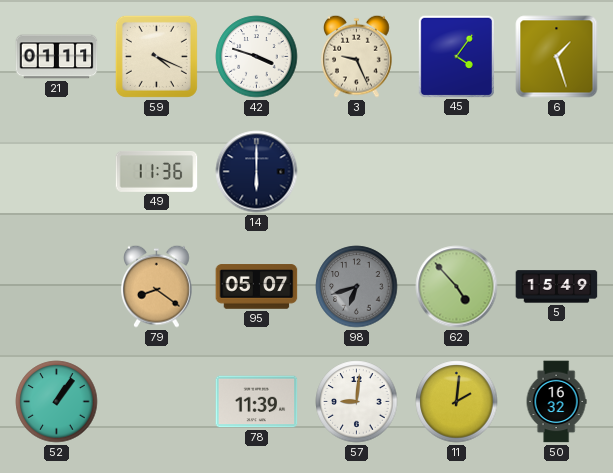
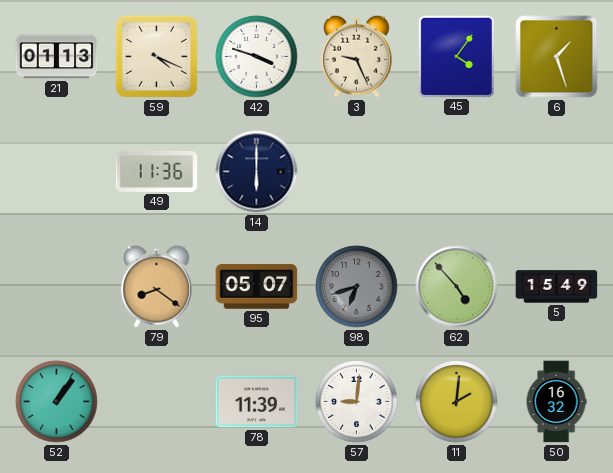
21: 01:11 -> 01:13
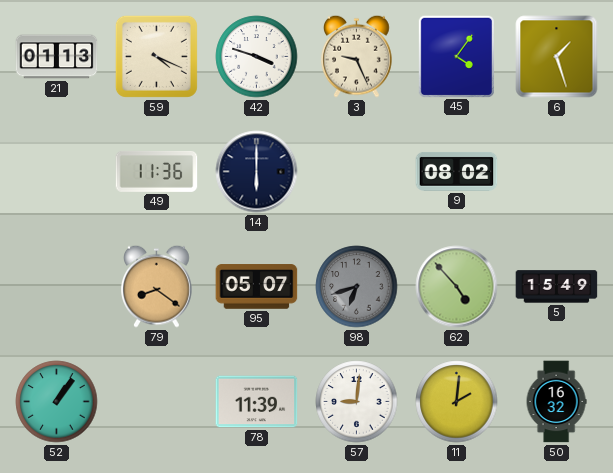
9: none -> 08:02
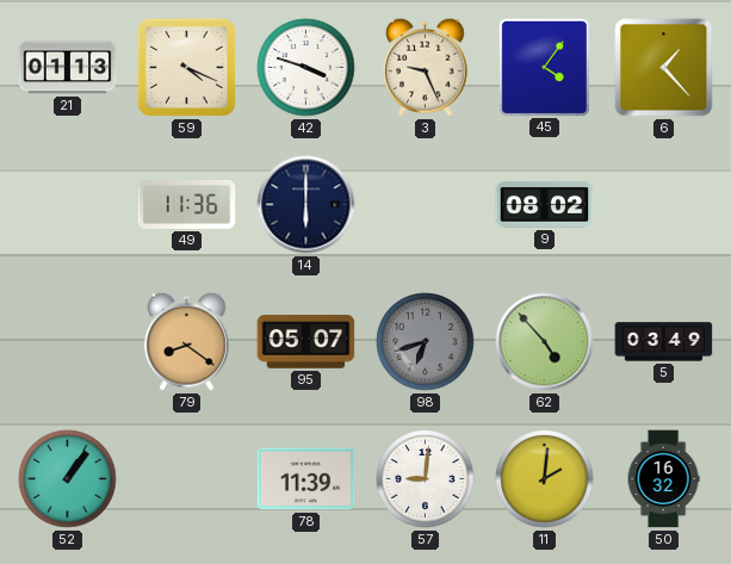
6: 1:27 -> 1:23
5: 15:49 -> 03:49
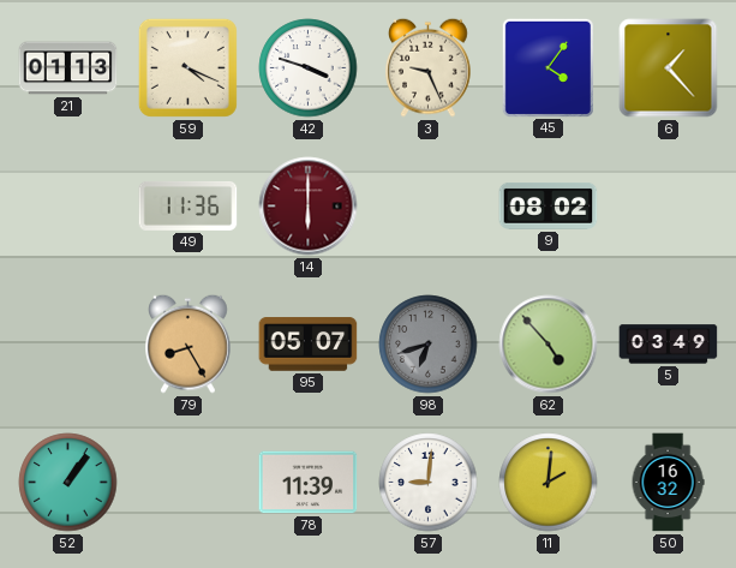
14 dial: navy -> burgundy
79: 8:21 -> 8:25
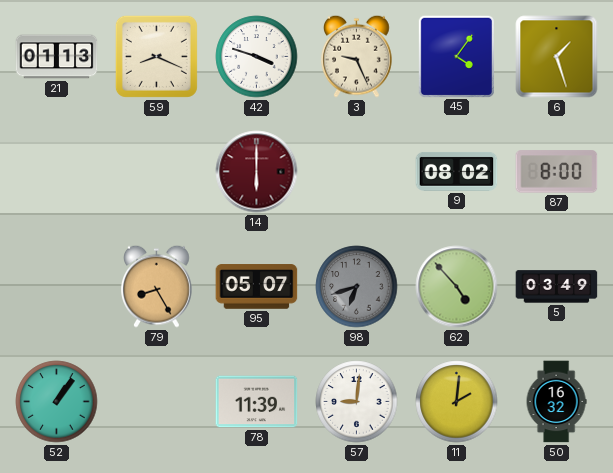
59: 4:19 -> 8:19
6: 1:23 -> 1:27
49: 11:36 -> none
87: none -> 8:00
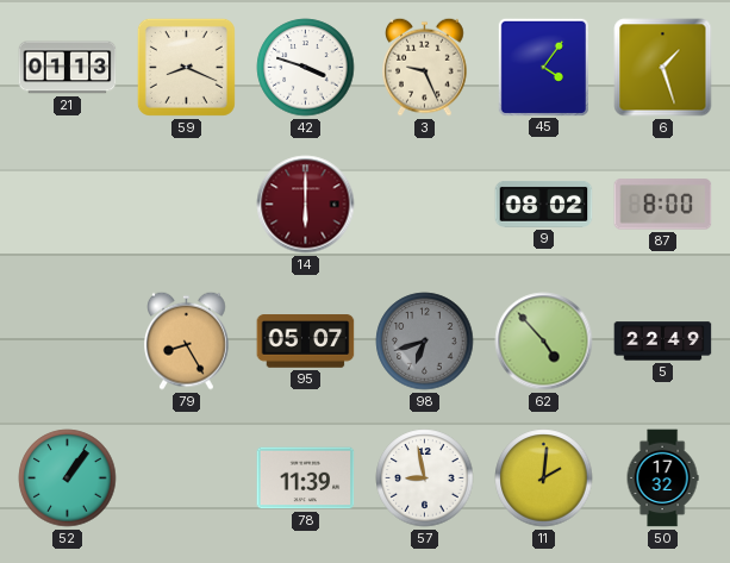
5: 03:49 -> 22:49
57: 9:01 -> 8:58
50: 16:32 -> 17:32
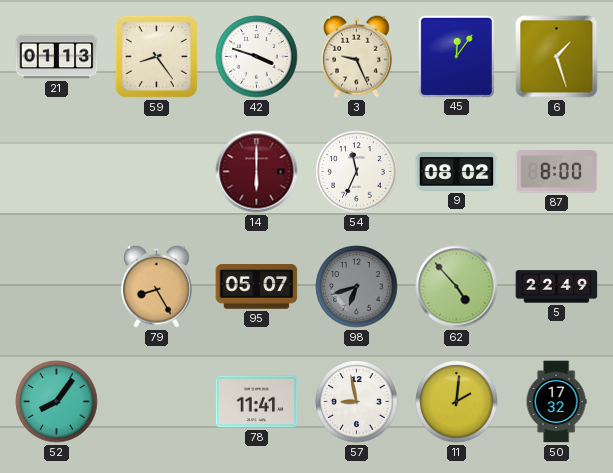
59: 8:19 -> 8:24
45: 4:06 -> 12:06
54: none -> 11:34
52: 1:06 -> 8:06
78: 11:39 -> 11:41
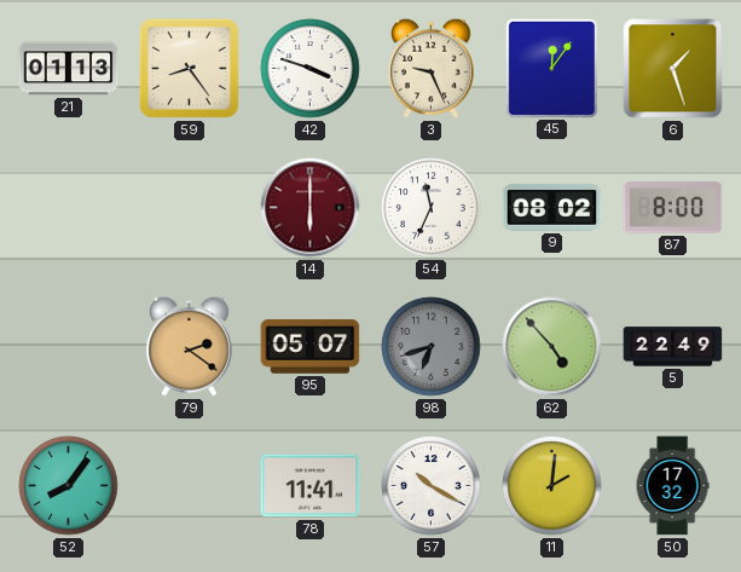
79: 8:25 -> 2:21
57: 8:58 -> 10:20
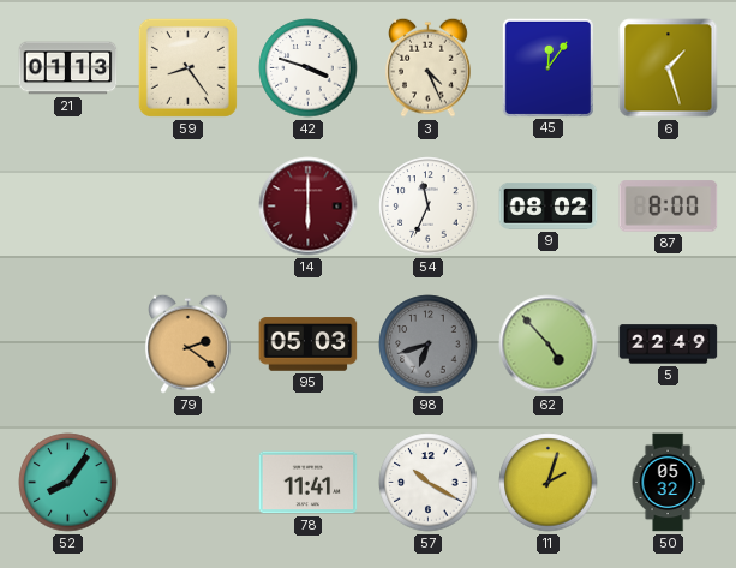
3: 9:26 -> 4:26
95: 05:07 -> 05:03
11: 2:01 -> 2:03
50: 17:32 -> 05:32
